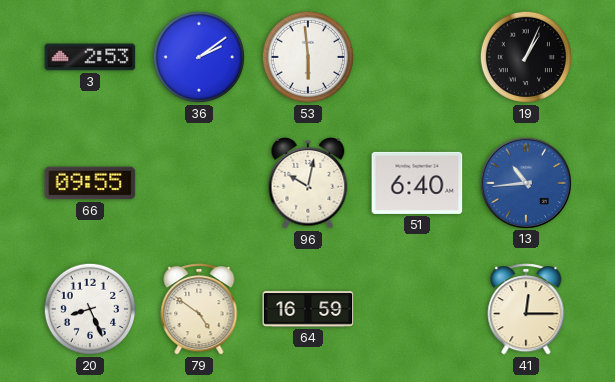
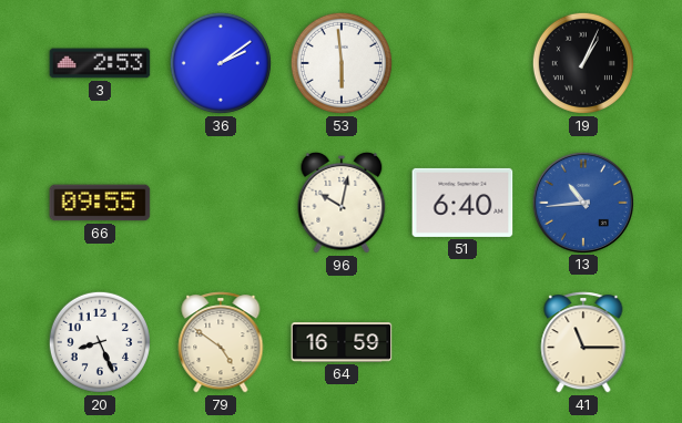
41: 12:15 -> 11:15
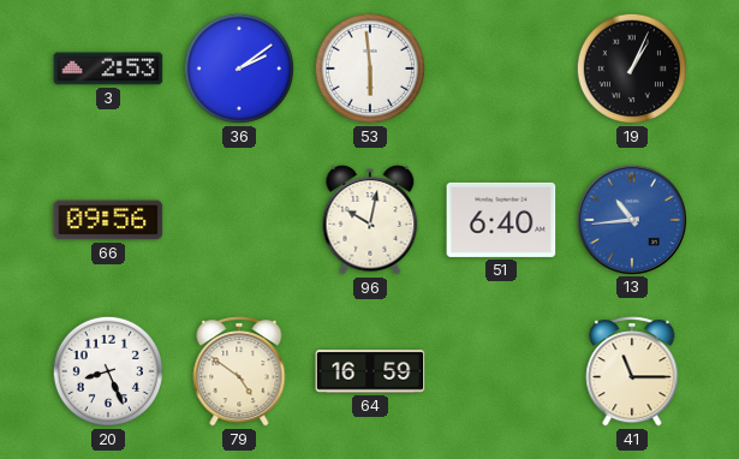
66: 09:55 -> 09:56
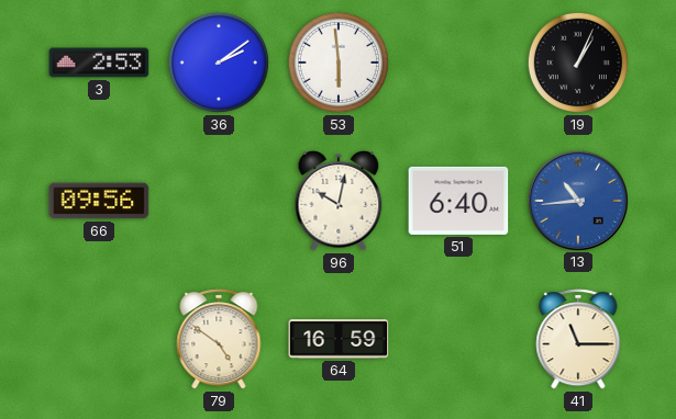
20: 8:26 -> none
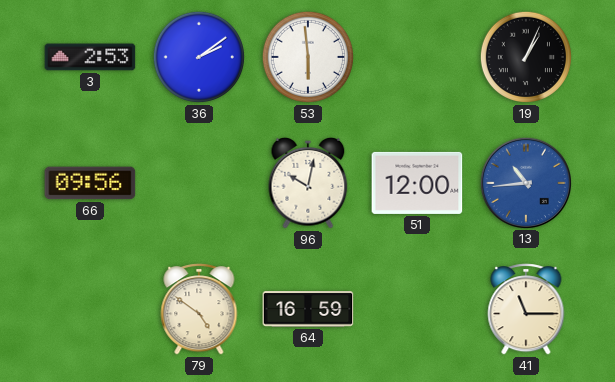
51: 6:40 -> 12:00
